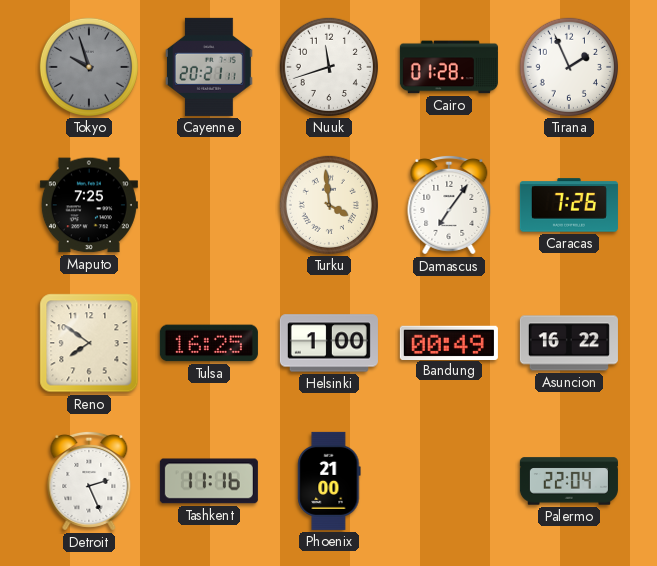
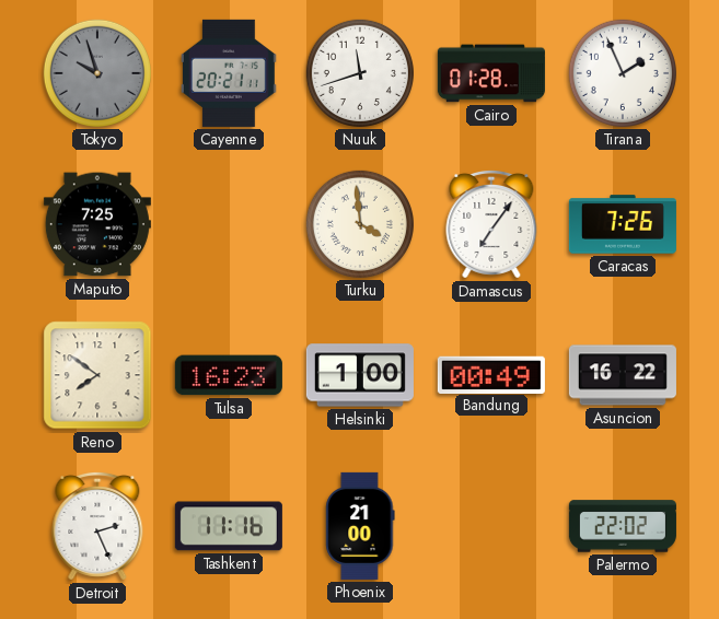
Tulsa: 16:25 -> 16:23
Palermo: 22:04 -> 22:02
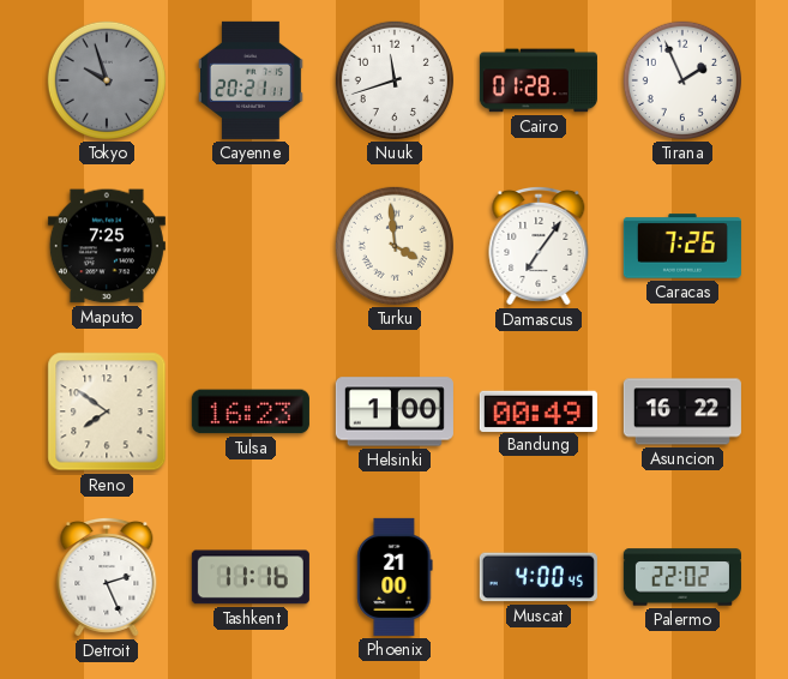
Muscat: none -> 4:00
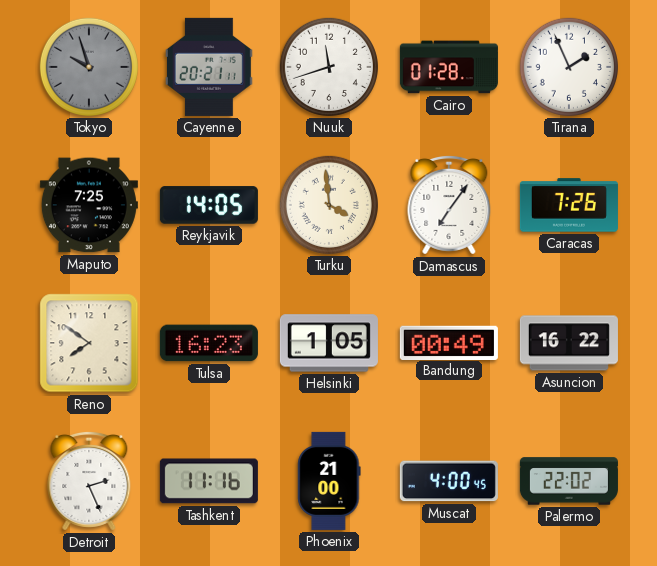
Reykjavik: none -> 14:05
Helsinki: 1:00 -> 1:05
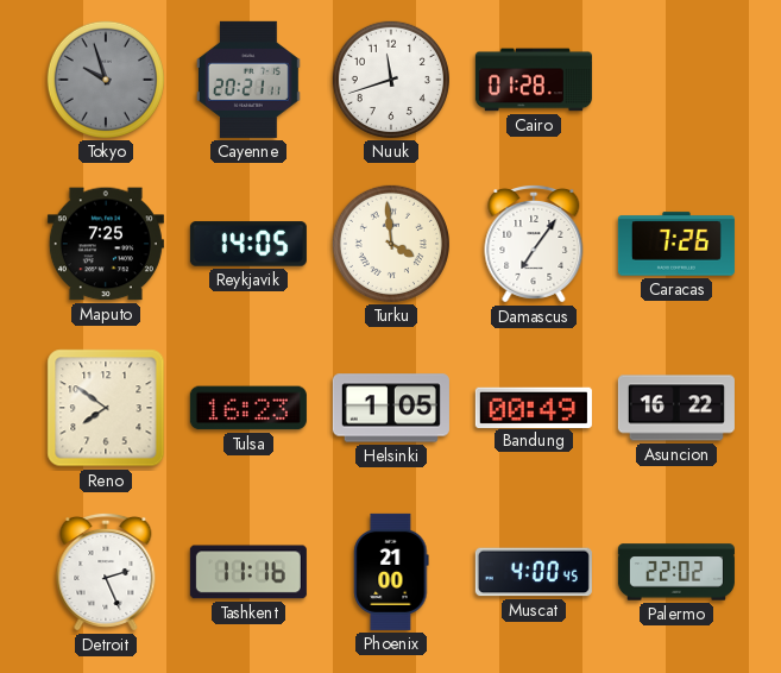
Tirana: 1:56 -> none
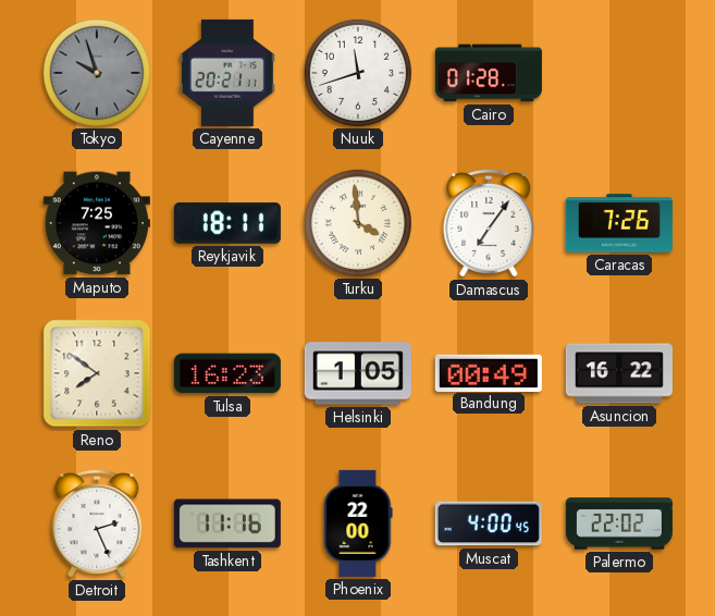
Reykjavik: 14:05 -> 18:11
Phoenix: 21:00 -> 22:00
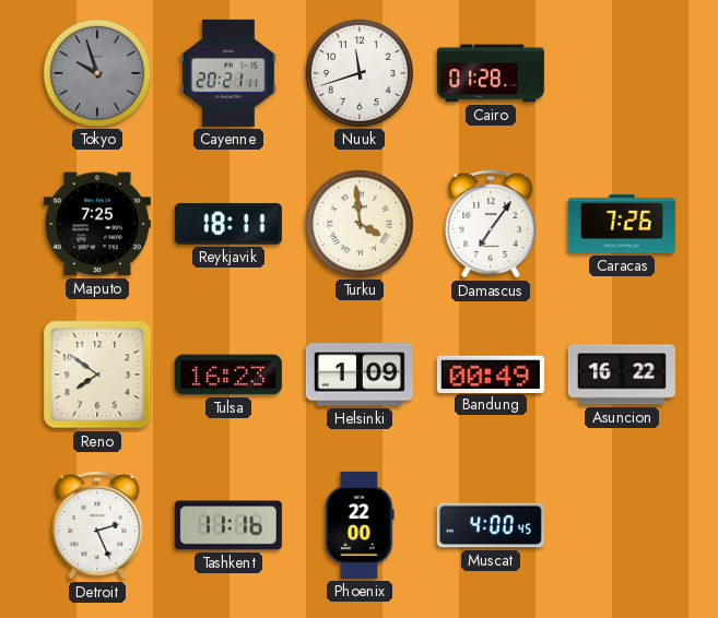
Helsinki: 1:05 -> 1:09
Palermo: 22:02 -> none
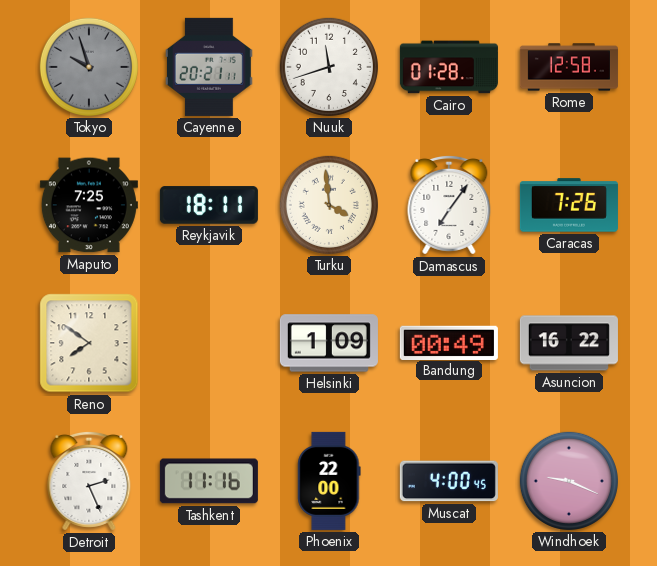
Rome: none -> 12:58
Tulsa: 16:23 -> none
Windhoek: none -> 9:19
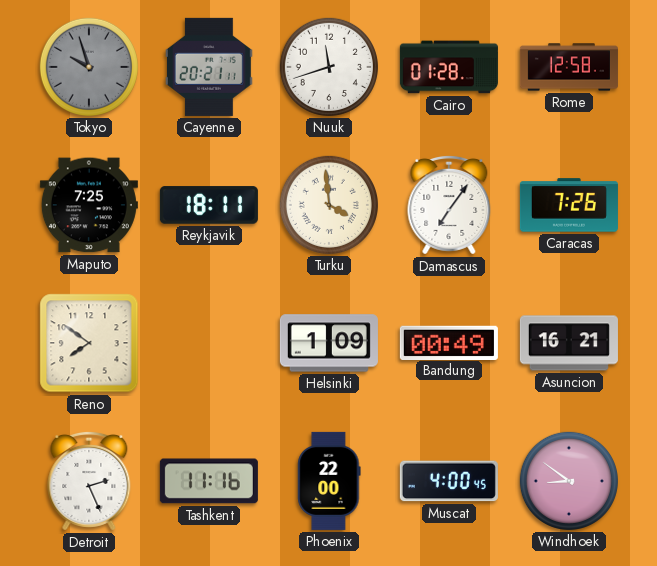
Asuncion: 16:22 -> 16:21
Windhoek: 9:19 -> 8:51
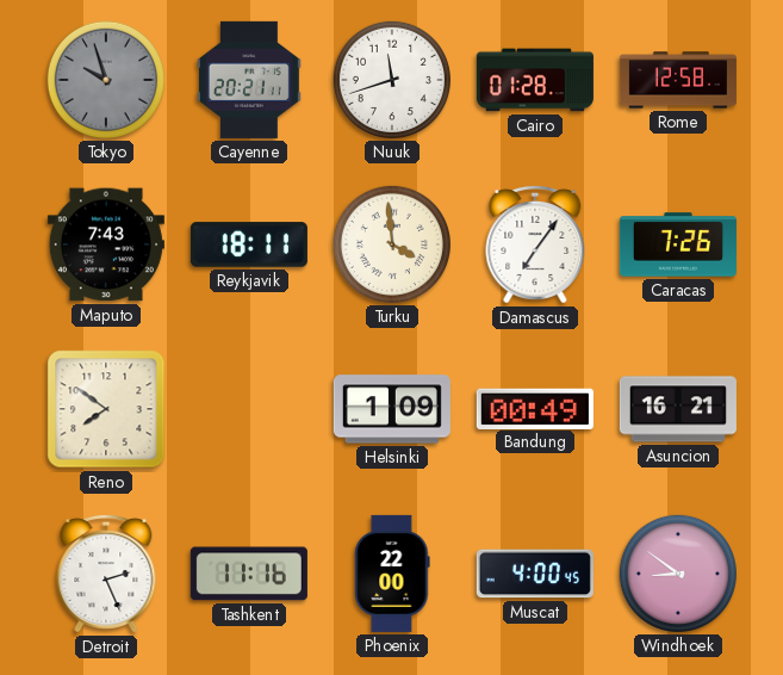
Maputo: 7:25 -> 7:43
